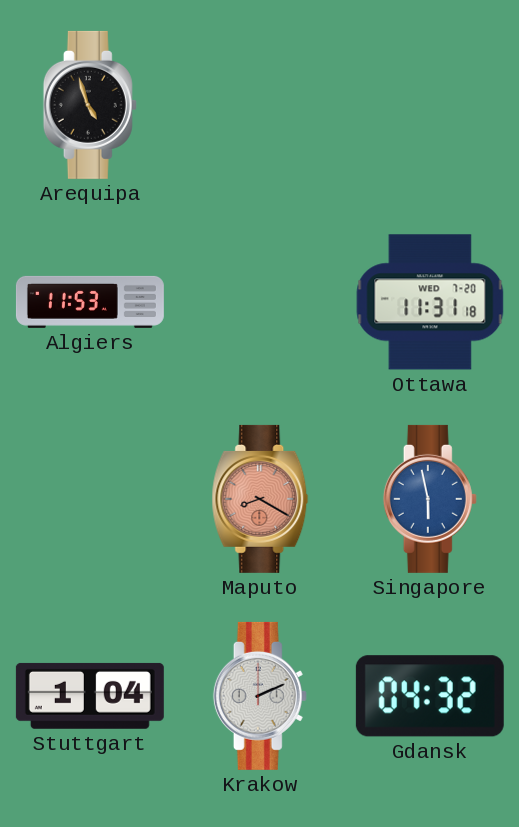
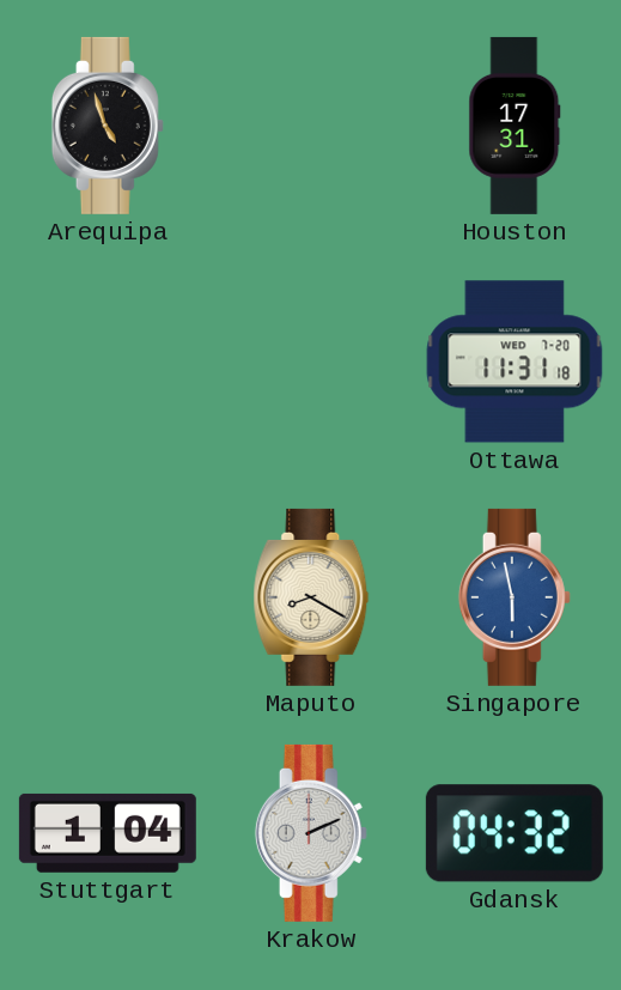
Houston: none -> 17:31
Algiers: 11:53 -> none
Maputo dial: salmon -> cream
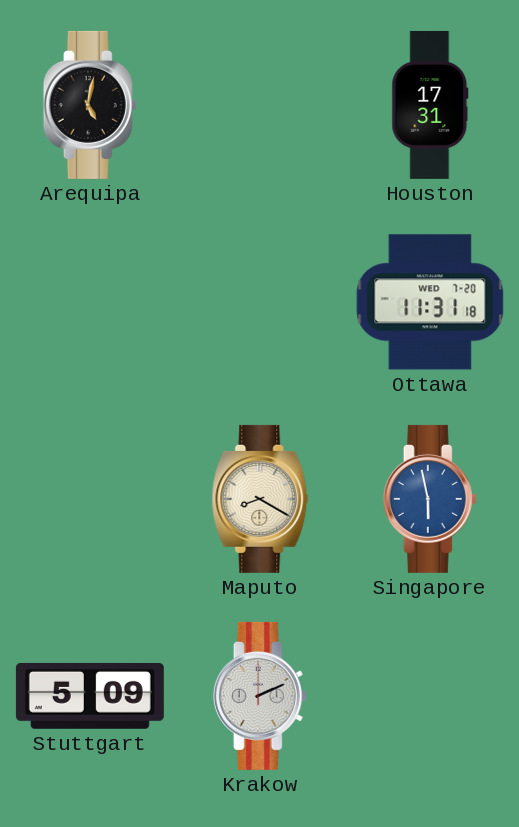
Arequipa: 4:57 -> 5:02
Stuttgart: 1:04 -> 5:09
Gdansk: 04:32 -> none
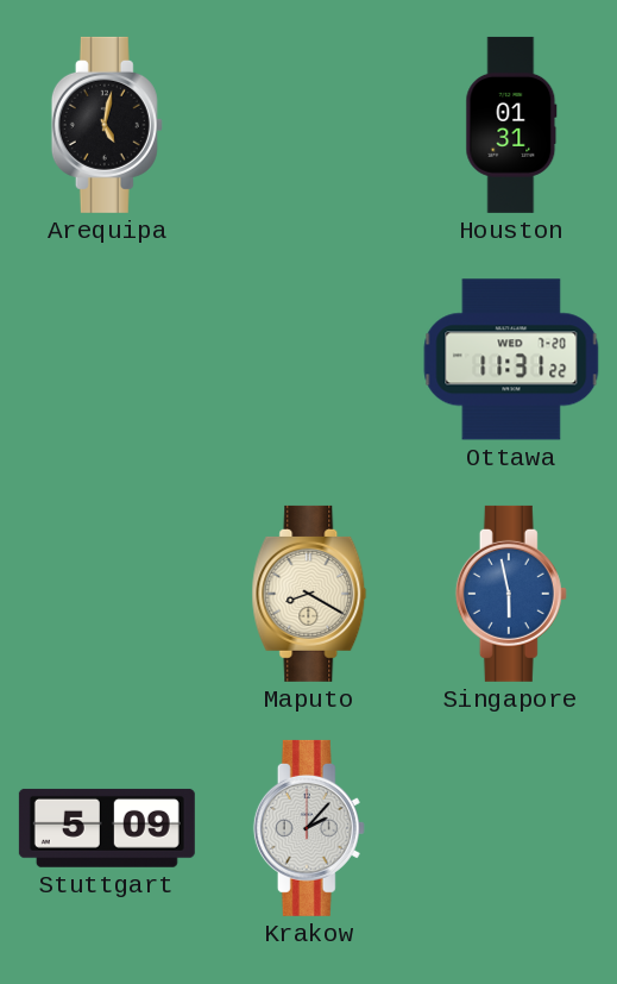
Houston: 17:31 -> 01:31
Ottawa: 11:31:18 -> 11:31:22
Krakow: 2:11 -> 2:07
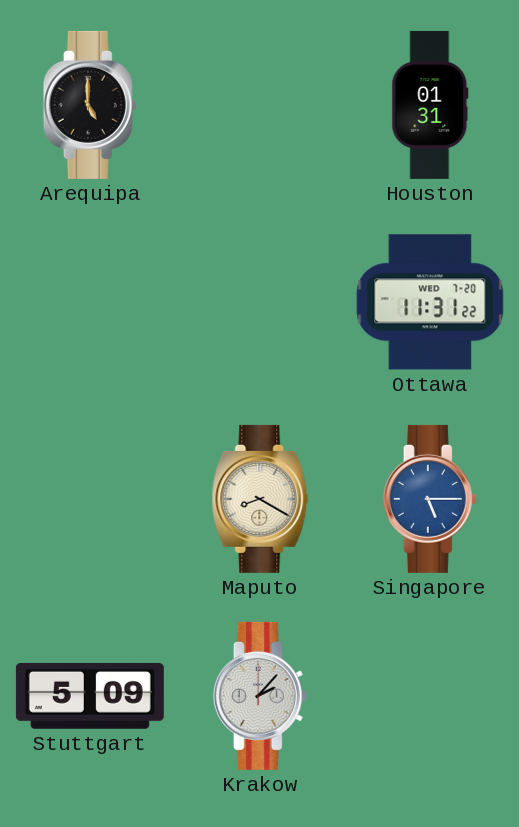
Arequipa: 5:02 -> 5:00
Singapore: 5:58 -> 5:15
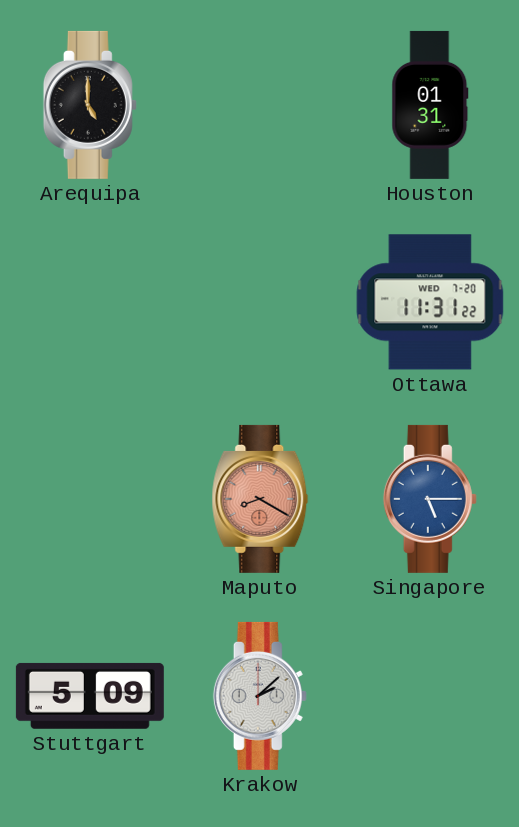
Maputo dial: cream -> salmon
Krakow: 2:07 -> 2:08
